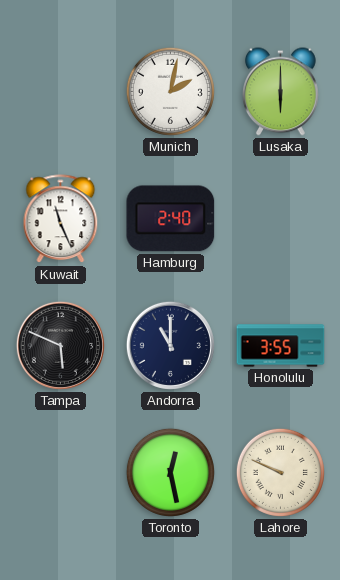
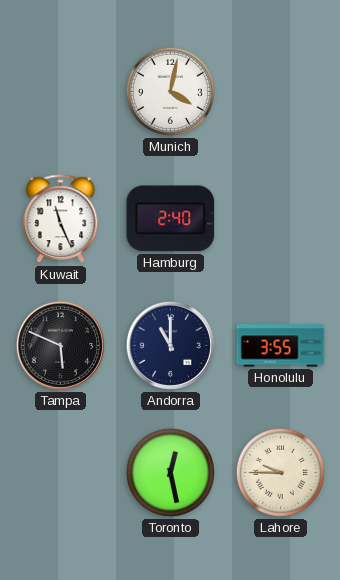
Munich: 2:02 -> 4:02
Lusaka: 6:00 -> none
Lahore: 9:49 -> 9:45
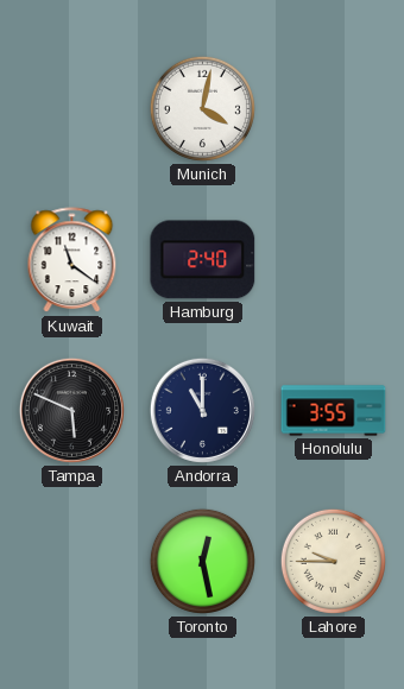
Kuwait: 11:26 -> 11:21
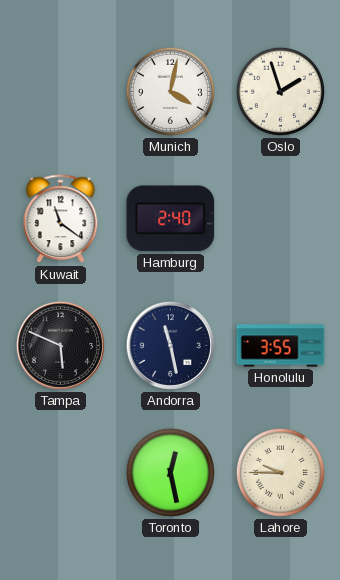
Oslo: none -> 1:57
Andorra: 11:00 -> 11:28
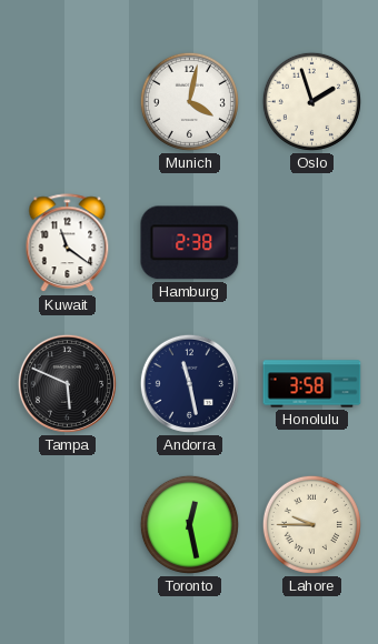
Hamburg: 2:40 -> 2:38
Honolulu: 3:55 -> 3:58
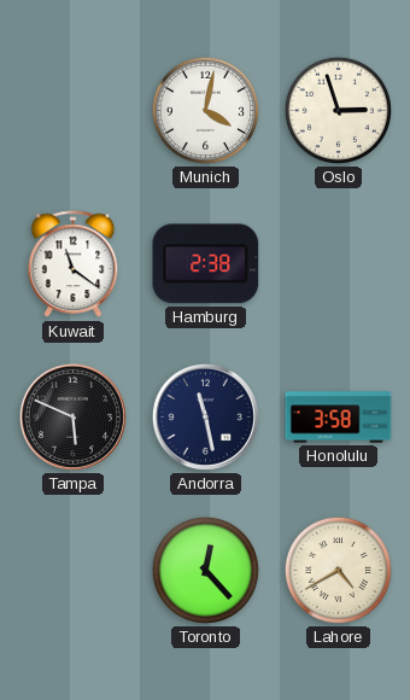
Oslo: 1:57 -> 2:57
Toronto: 12:28 -> 12:23
Lahore: 9:45 -> 4:40
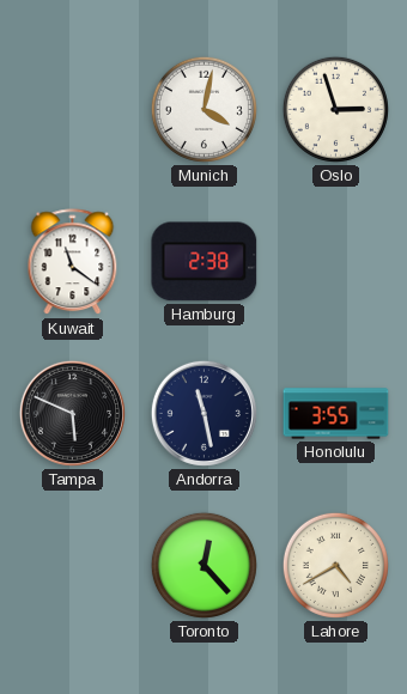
Honolulu: 3:58 -> 3:55
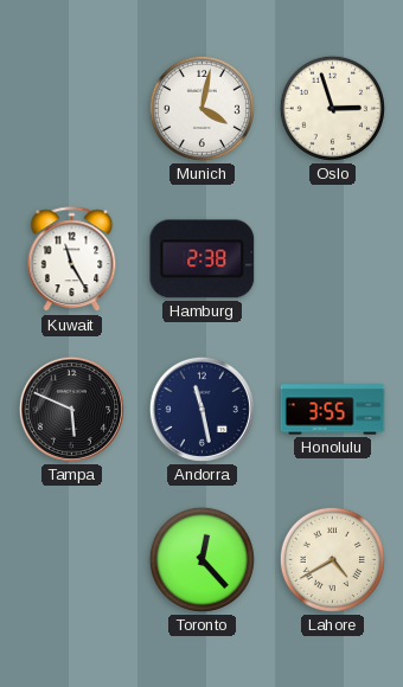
Kuwait: 11:21 -> 11:25
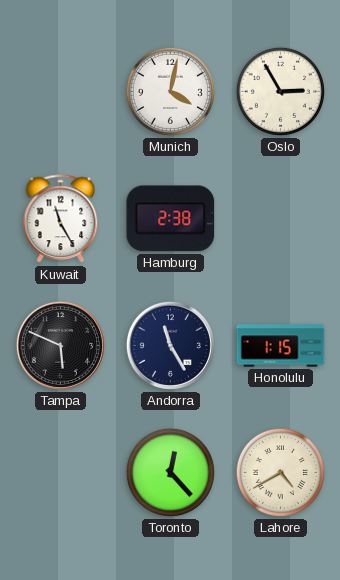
Oslo: 2:57 -> 2:55
Andorra: 11:28 -> 11:25
Honolulu: 3:55 -> 1:15
